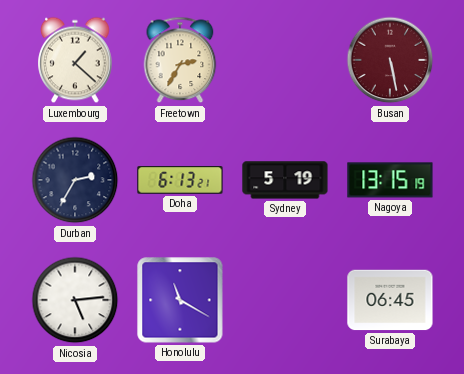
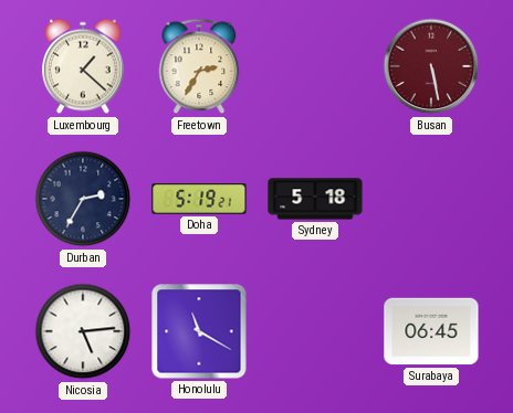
Doha: 6:13 -> 5:19
Sydney: 5:19 -> 5:18
Nagoya: 13:15 -> none
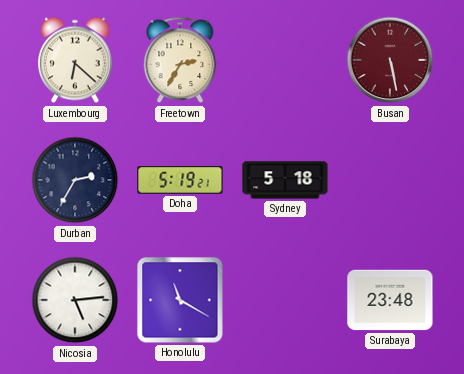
Luxembourg: 1:22 -> 6:22
Surabaya: 06:45 -> 23:48
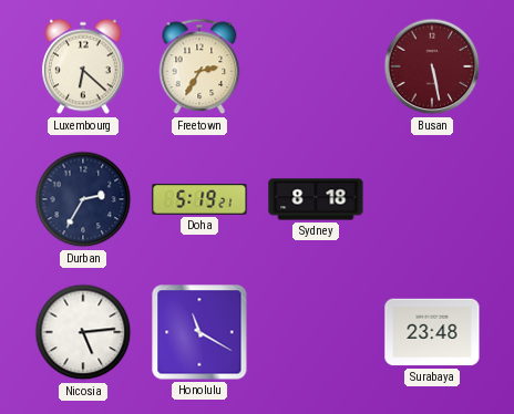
Sydney: 5:18 -> 8:18
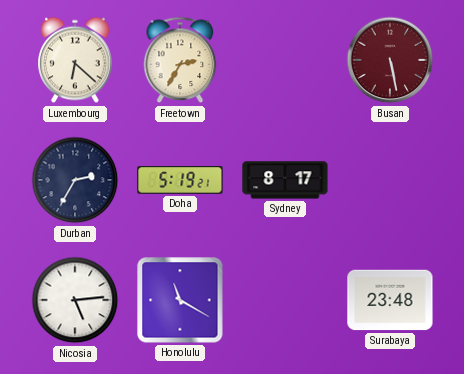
Sydney: 8:18 -> 8:17
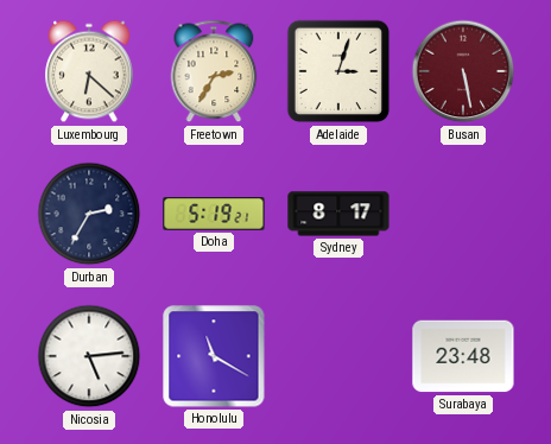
Adelaide: none -> 3:03
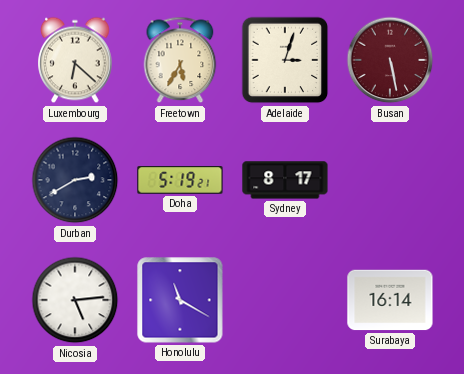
Freetown: 2:35 -> 5:35
Durban: 2:35 -> 2:40
Surabaya: 23:48 -> 16:14
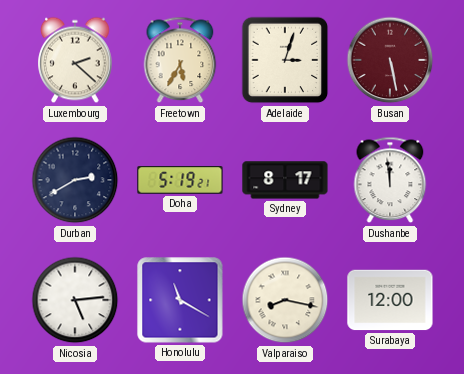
Luxembourg: 6:22 -> 2:22
Dushanbe: none -> 11:59
Valparaiso: none -> 8:17
Surabaya: 16:14 -> 12:00
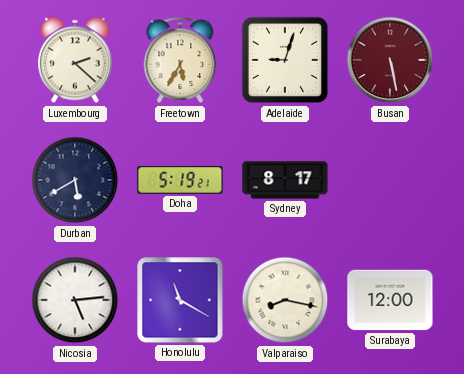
Adelaide: 3:03 -> 9:03
Durban: 2:40 -> 5:40
Dushanbe: 11:59 -> none
